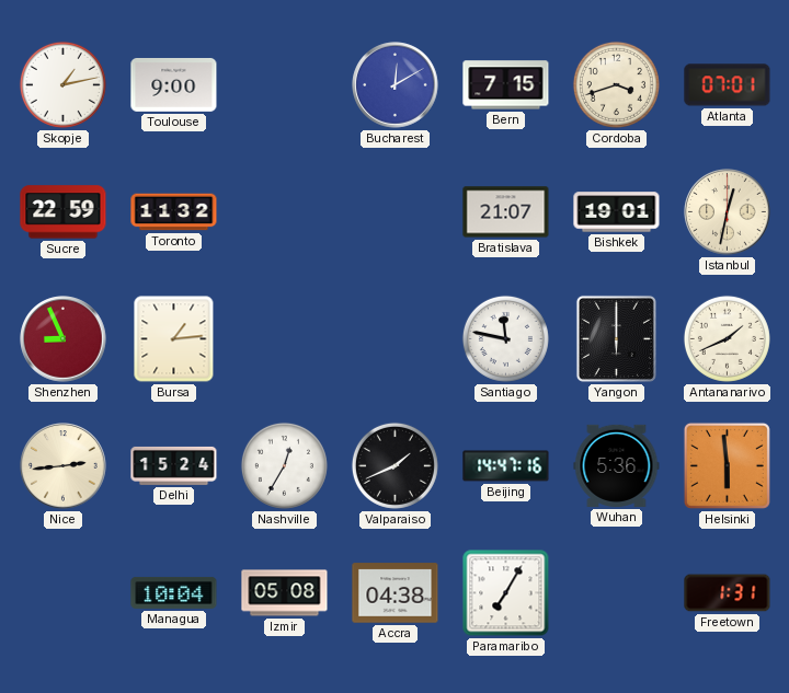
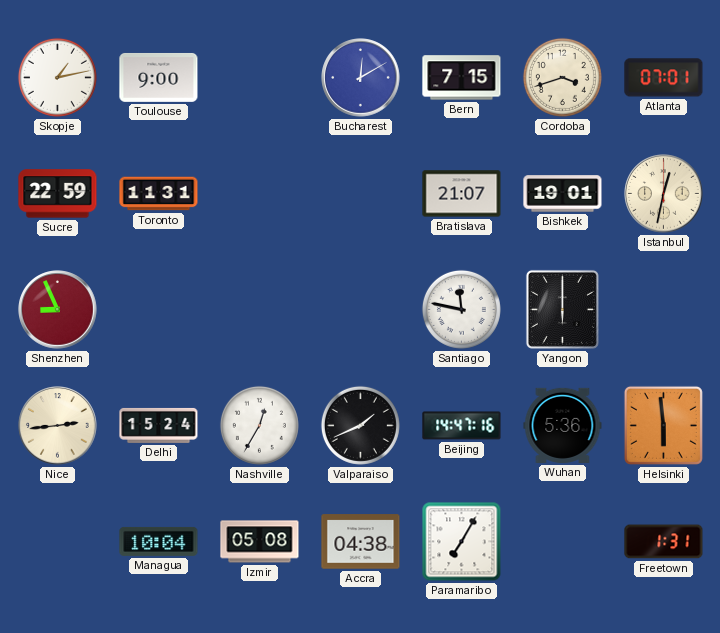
Toronto: 11:32 -> 11:31
Bursa: 1:14 -> none
Antananarivo: 1:41 -> none
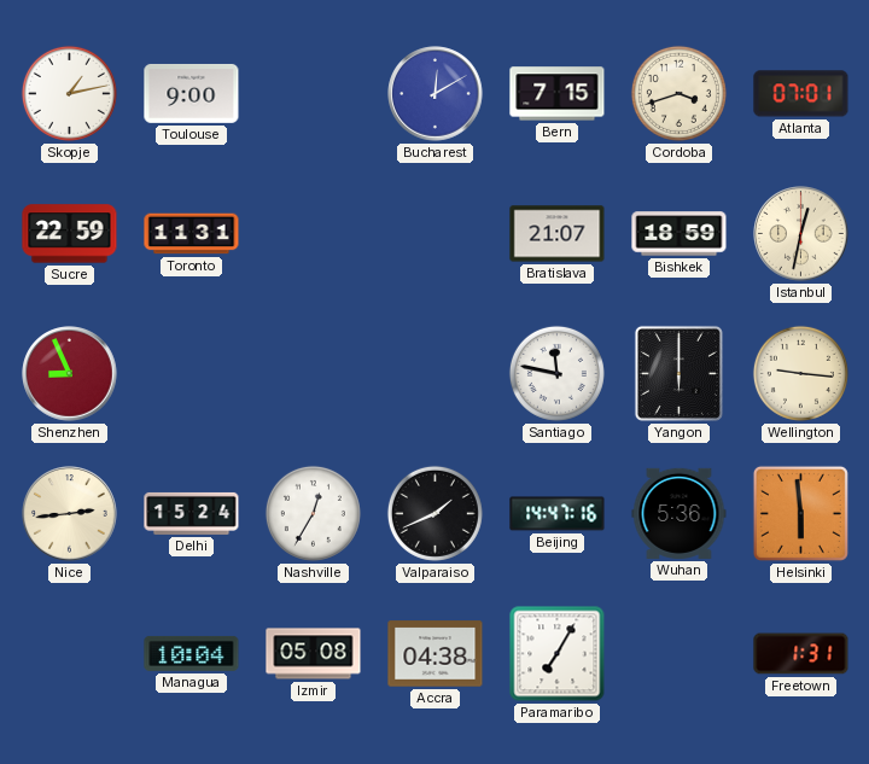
Bishkek: 19:01 -> 18:59
Wellington: none -> 9:16
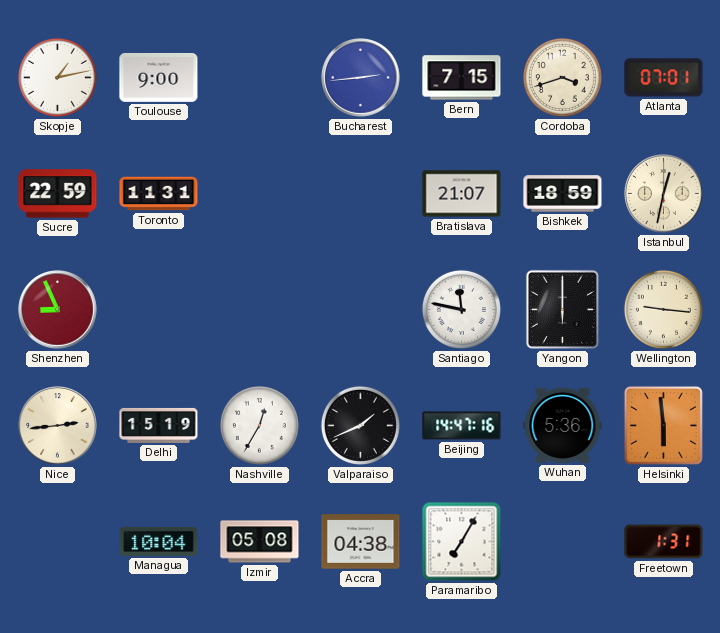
Bucharest: 12:10 -> 2:44
Delhi: 15:24 -> 15:19
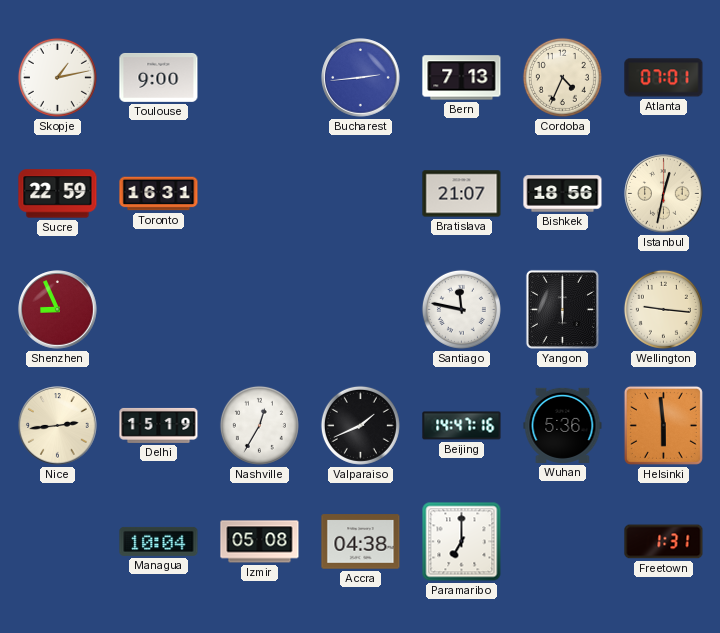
Bern: 7:15 -> 7:13
Cordoba: 3:42 -> 4:34
Toronto: 11:31 -> 16:31
Bishkek: 18:59 -> 18:56
Paramaribo: 7:05 -> 7:00
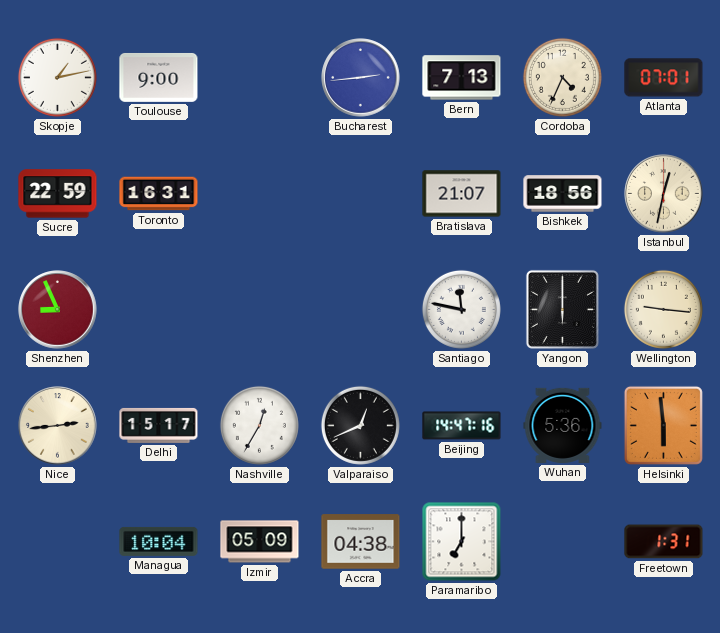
Delhi: 15:19 -> 15:17
Valparaiso: 1:41 -> 12:41
Izmir: 05:08 -> 05:09
